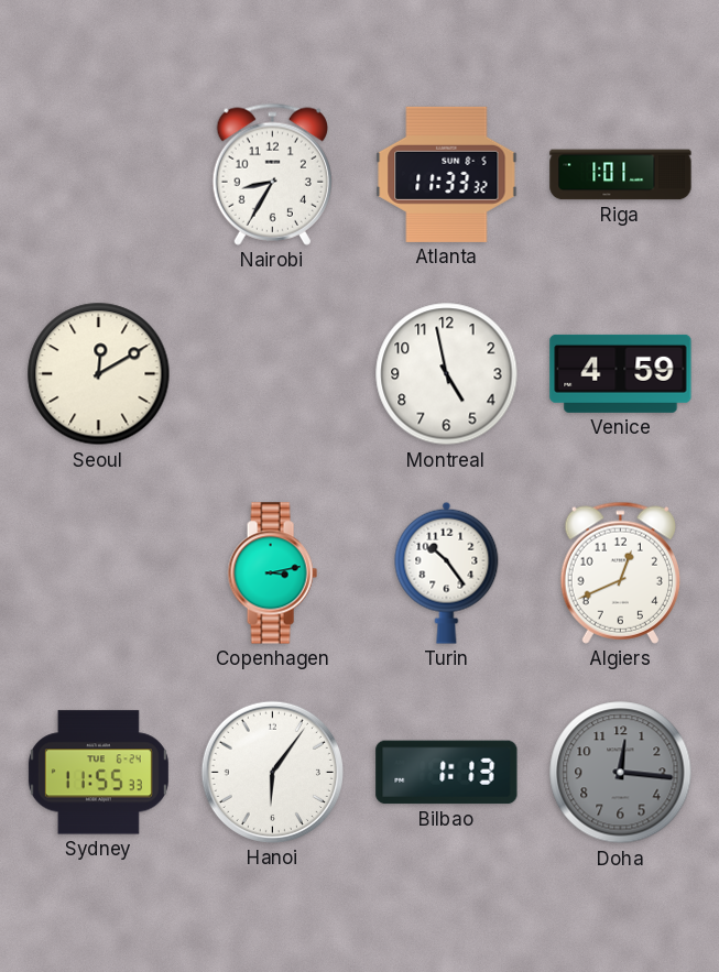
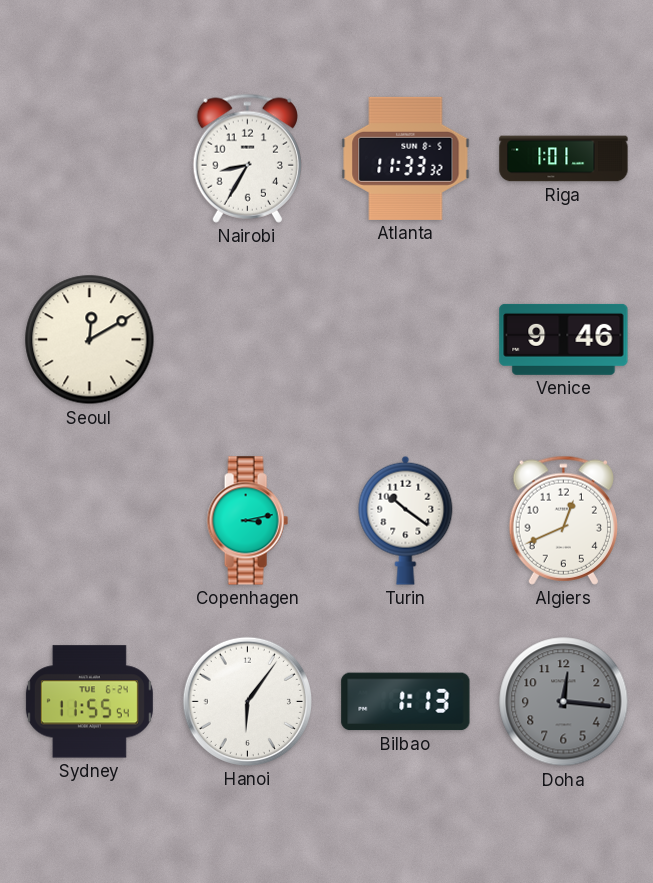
Montreal: 4:58 -> none
Venice: 4:59 -> 9:46
Turin: 10:24 -> 10:21
Sydney: 11:55:33 -> 11:55:54
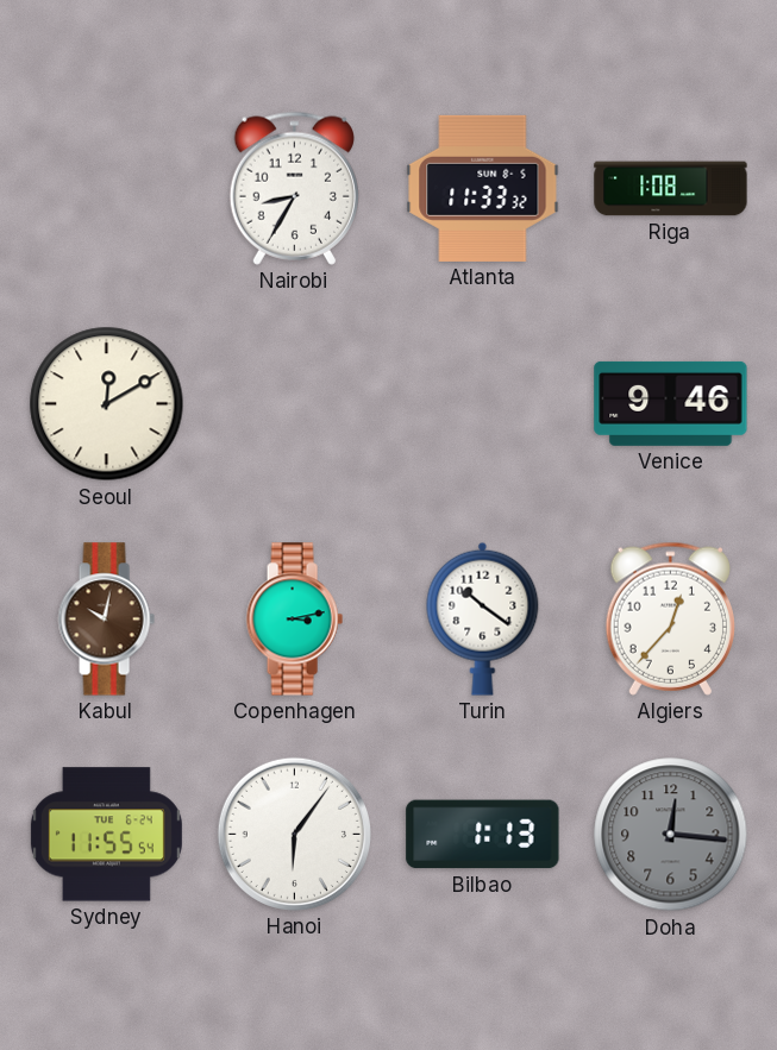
Riga: 1:01 -> 1:08
Kabul: none -> 10:02
Algiers: 12:41 -> 12:37
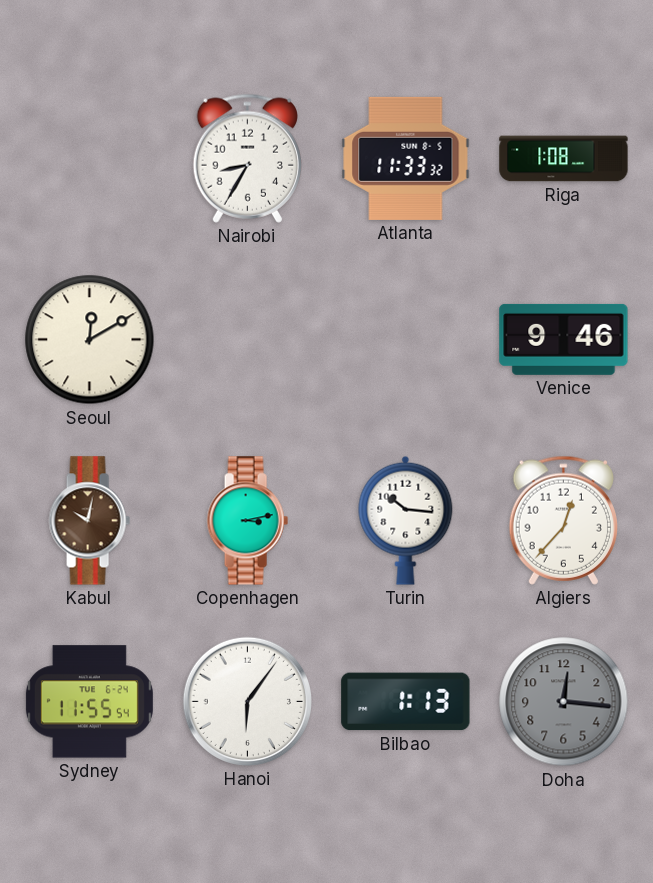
Turin: 10:21 -> 10:16
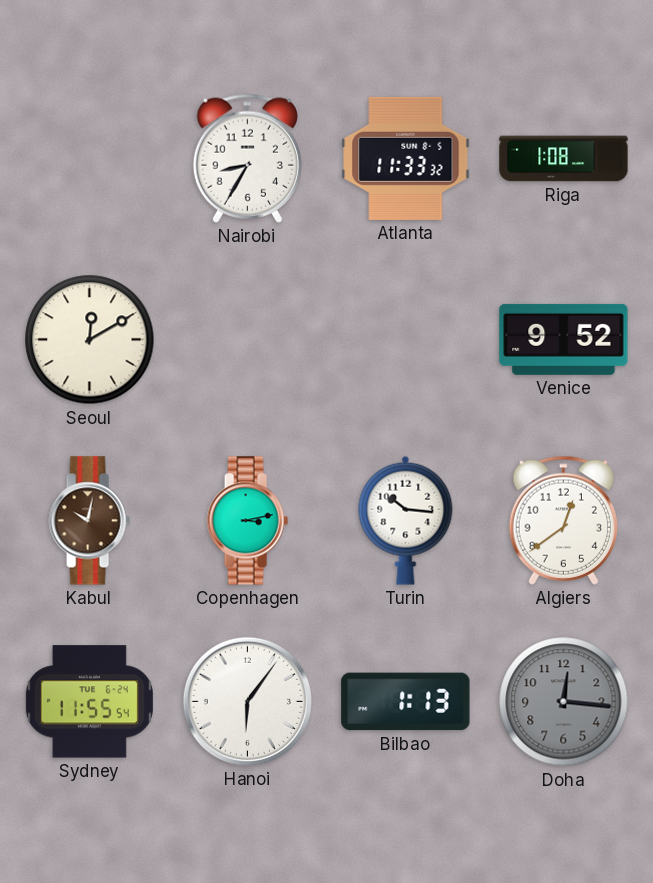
Venice: 9:46 -> 9:52
Algiers: 12:37 -> 12:39
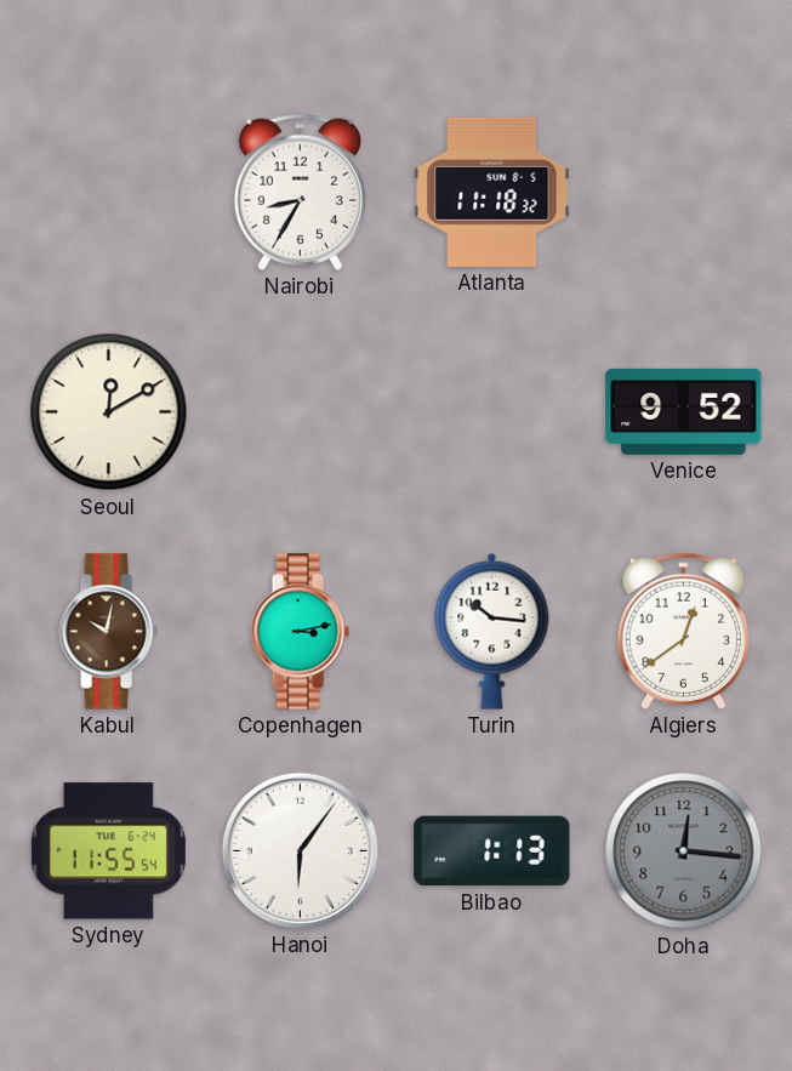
Atlanta: 11:33 -> 11:18
Riga: 1:08 -> none
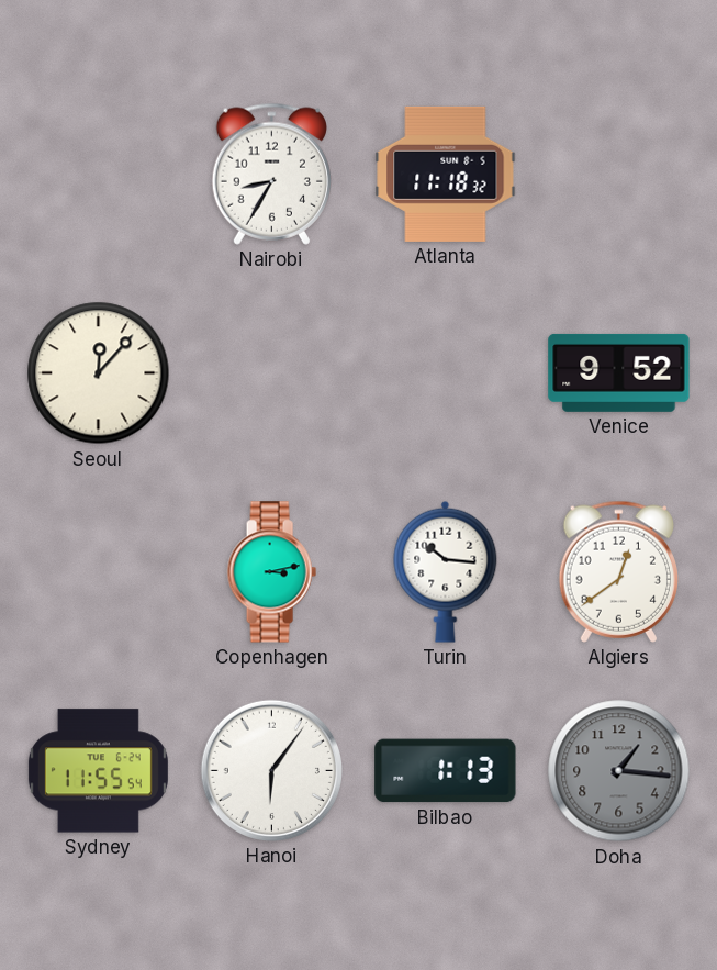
Seoul: 12:10 -> 12:07
Kabul: 10:02 -> none
Doha: 12:16 -> 1:16
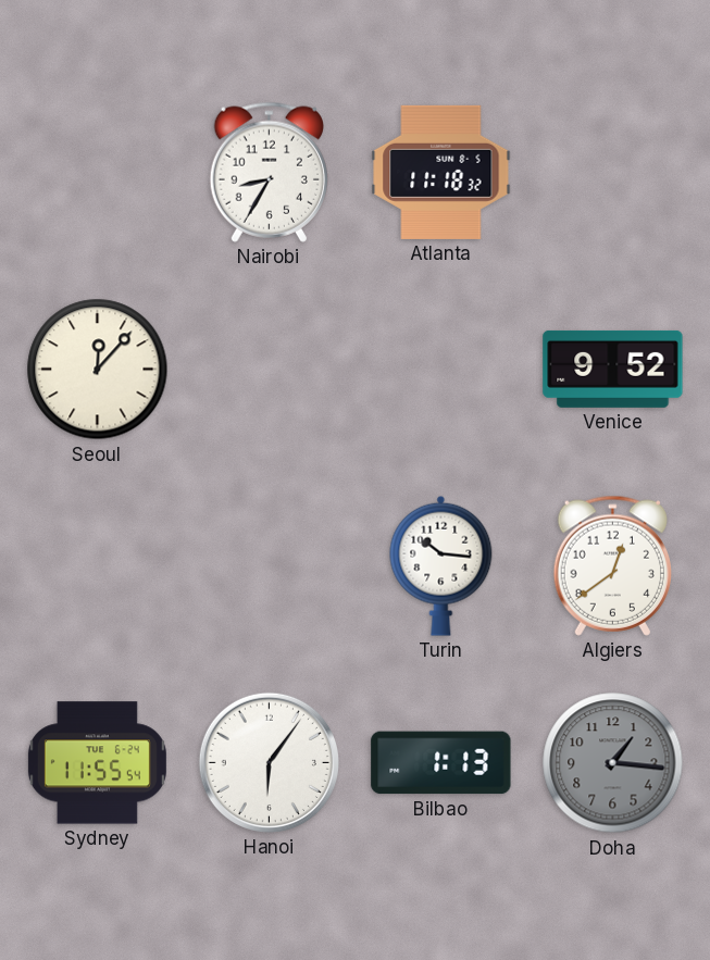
Copenhagen: 3:13 -> none
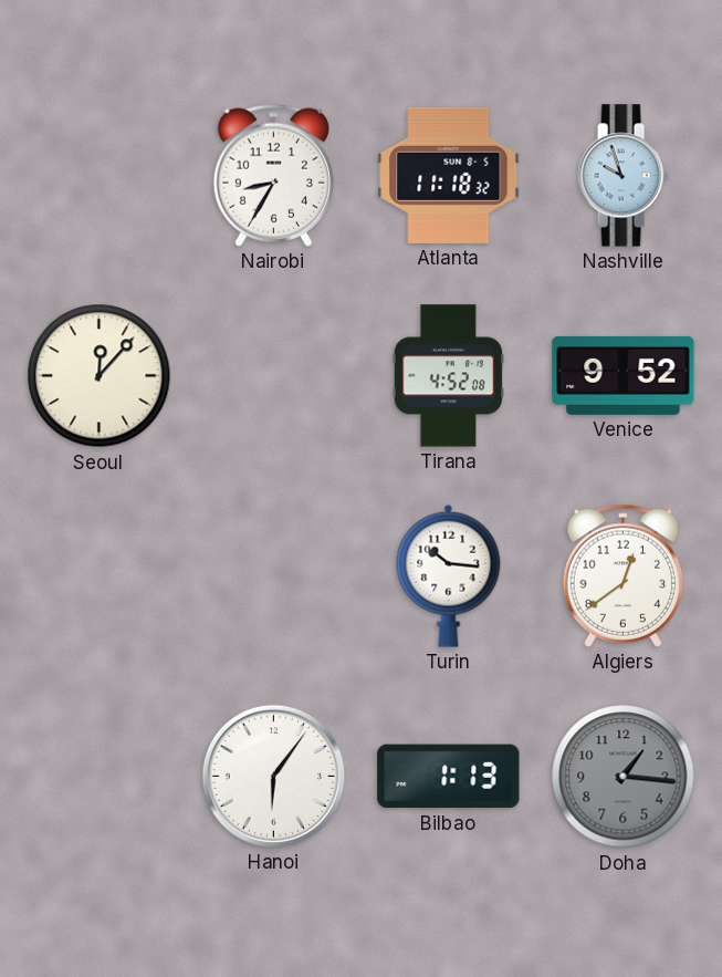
Nashville: none -> 9:57
Tirana: none -> 4:52
Sydney: 11:55 -> none
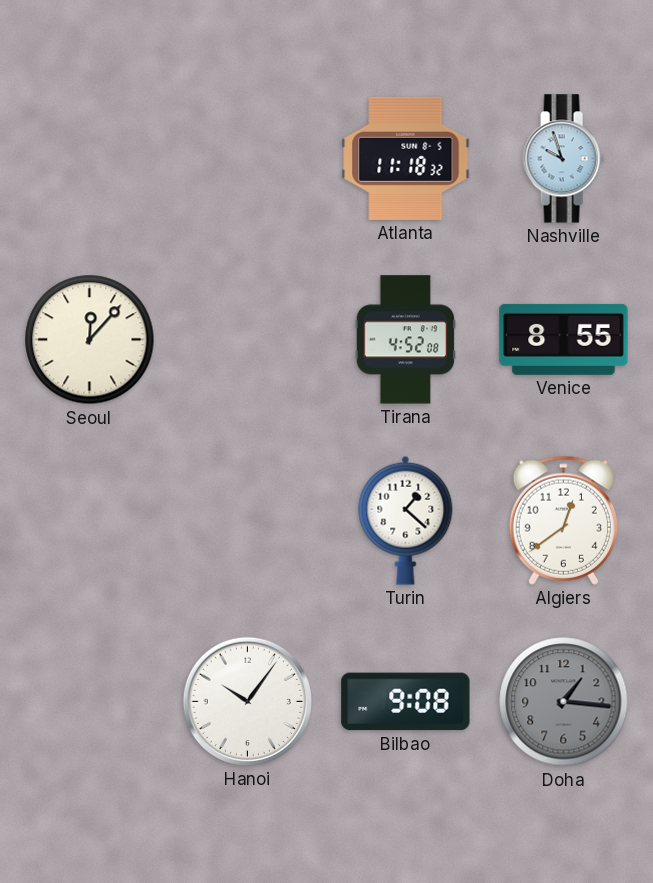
Nairobi: 8:35 -> none
Venice: 9:52 -> 8:55
Turin: 10:16 -> 1:22
Hanoi: 6:06 -> 10:06
Bilbao: 1:13 -> 9:08
